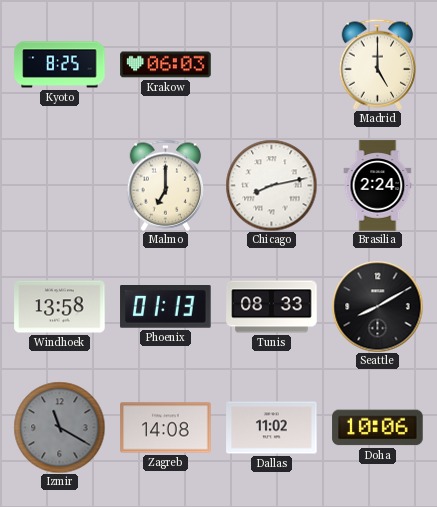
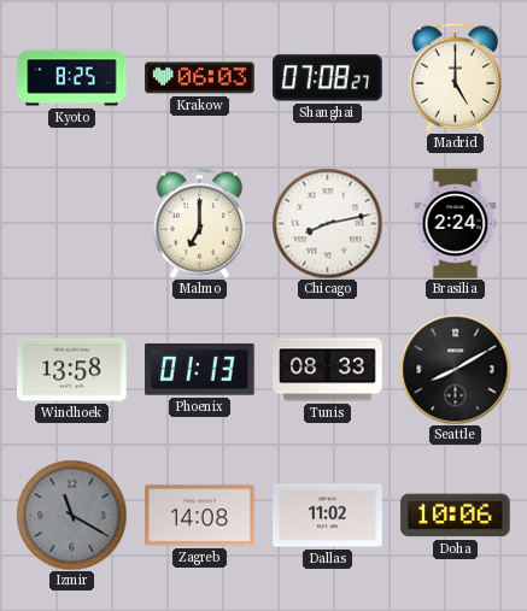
Shanghai: none -> 07:08
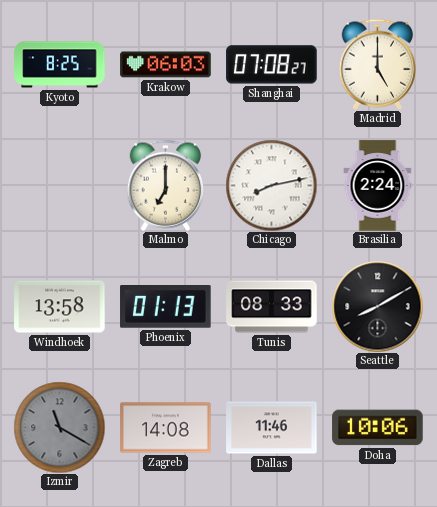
Dallas: 11:02 -> 11:46
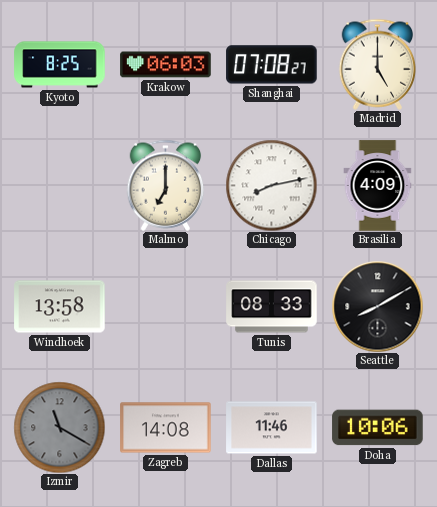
Brasilia: 2:24 -> 4:09
Phoenix: 01:13 -> none
